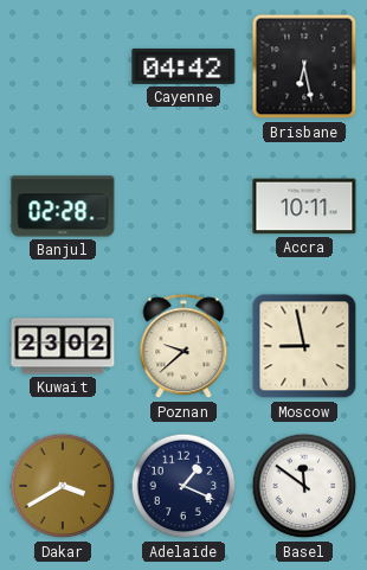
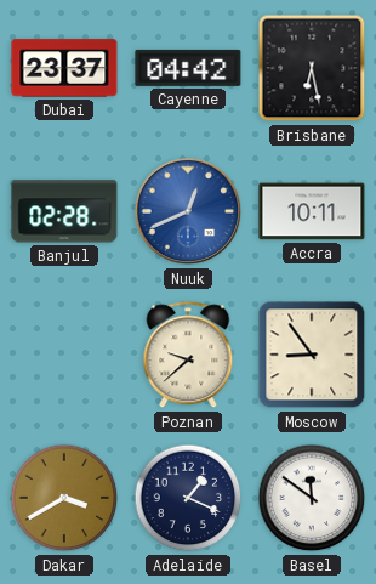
Dubai: none -> 23:37
Nuuk: none -> 12:41
Kuwait: 23:02 -> none
Moscow: 8:58 -> 8:54
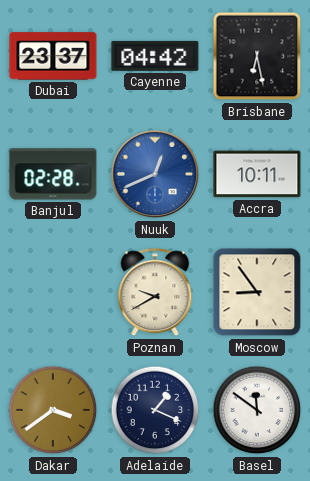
Poznan: 9:38 -> 9:40
Dakar: 3:40 -> 3:39
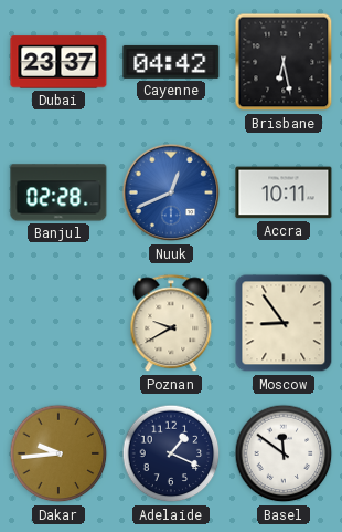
Dakar: 3:39 -> 9:44
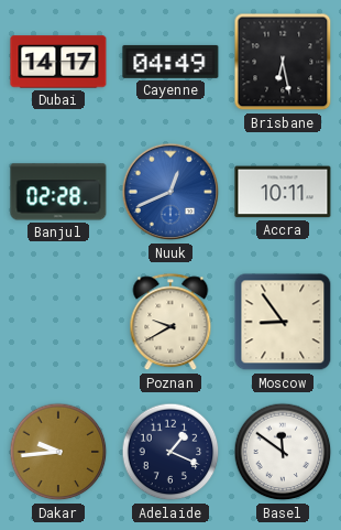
Dubai: 23:37 -> 14:17
Cayenne: 04:42 -> 04:49
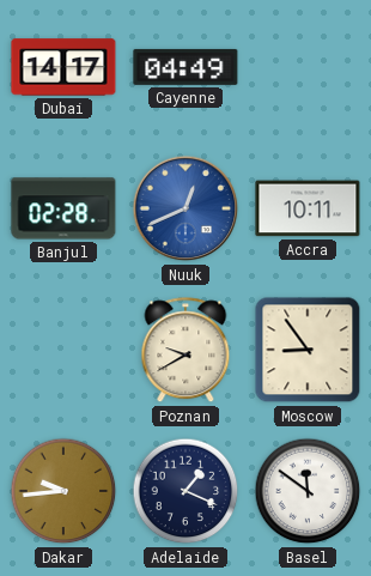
Brisbane: 6:28 -> none
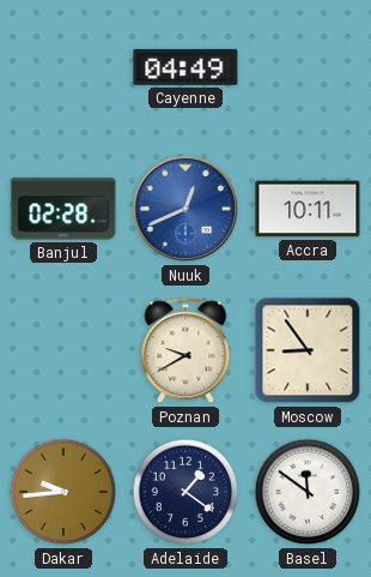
Dubai: 14:17 -> none
Adelaide: 1:19 -> 1:21
